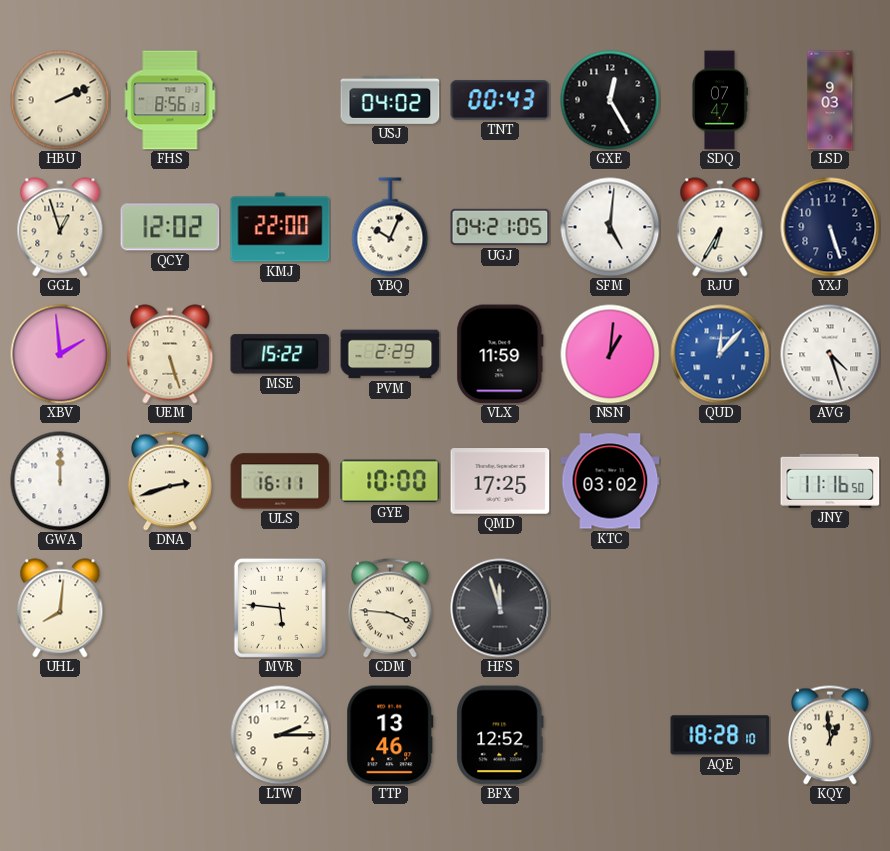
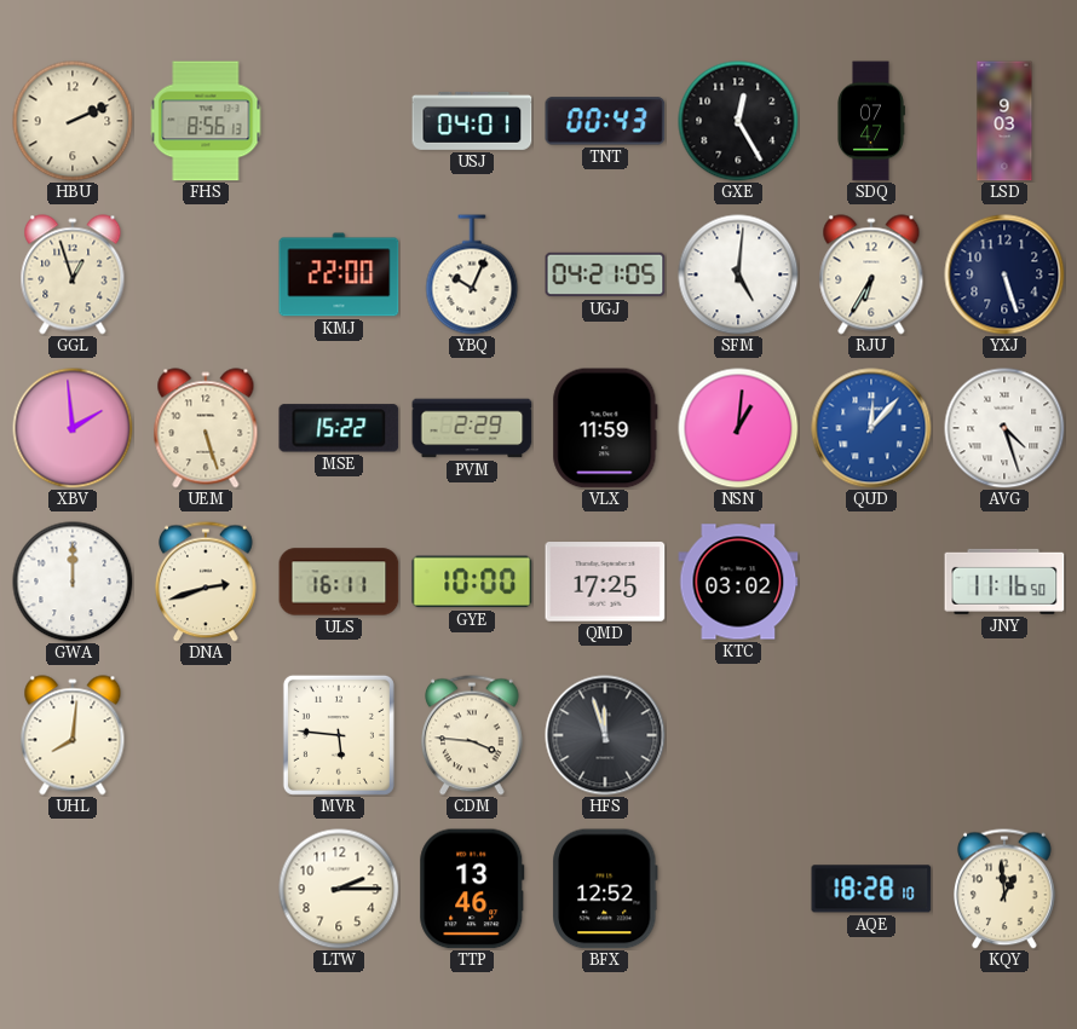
USJ: 04:02 -> 04:01
QCY: 12:02 -> none
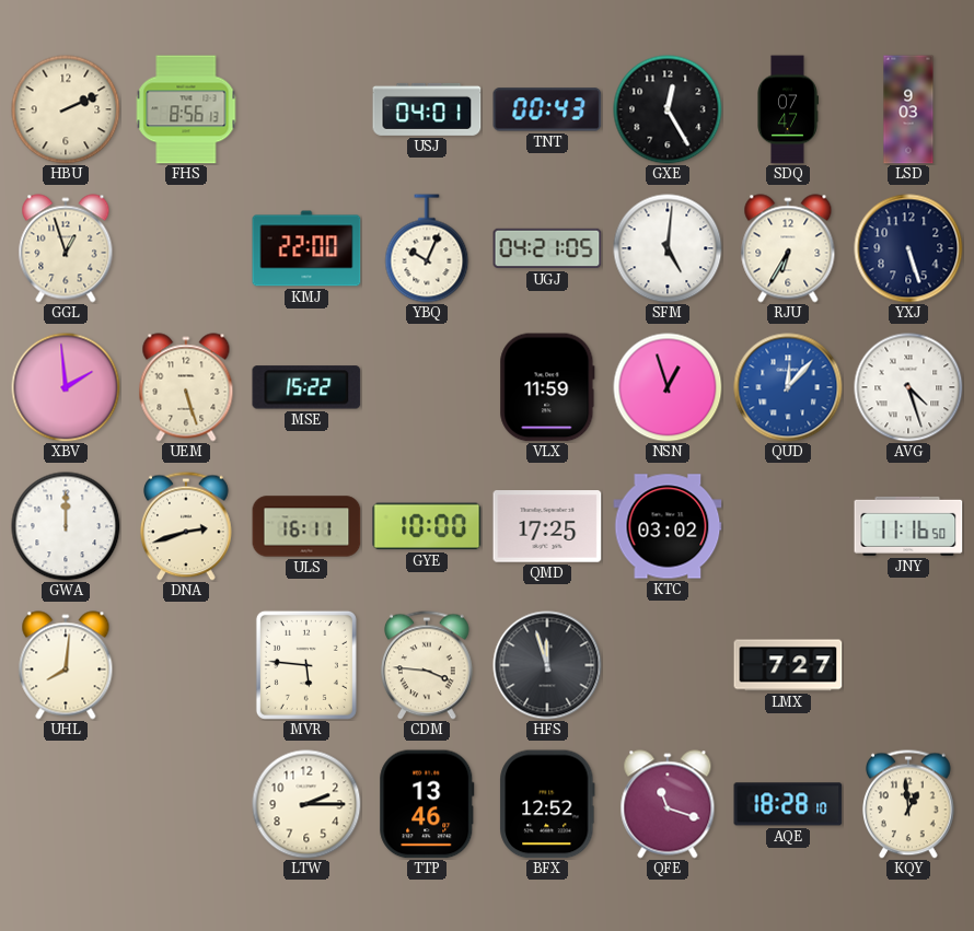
PVM: 2:29 -> none
NSN: 1:01 -> 12:57
LMX: none -> 7:27
QFE: none -> 11:18
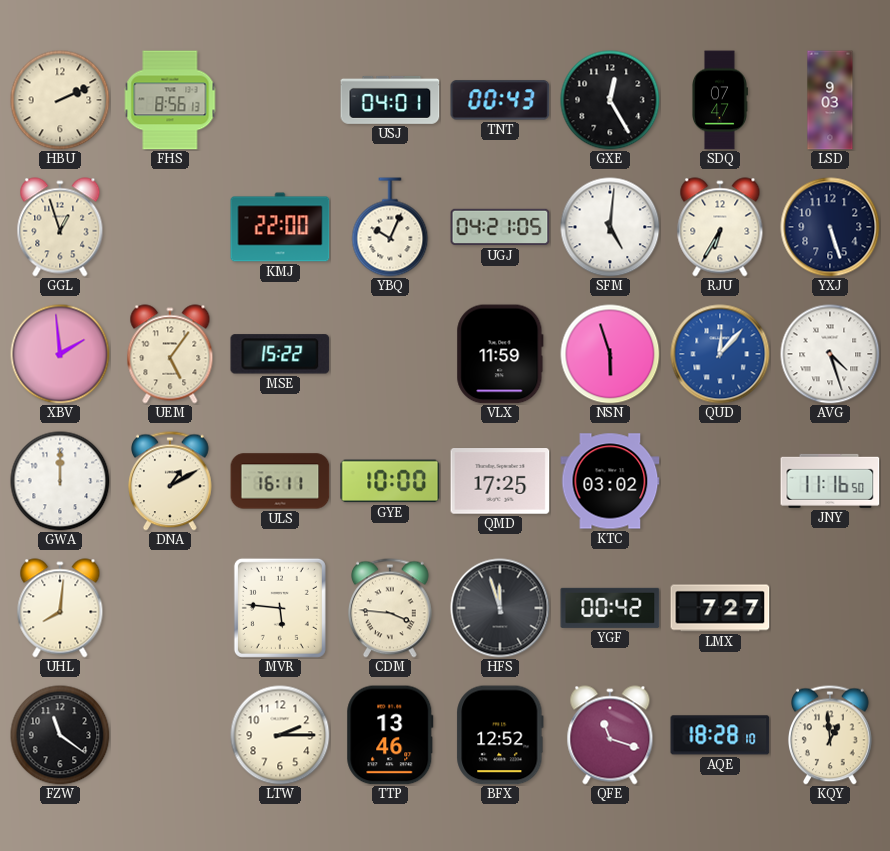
UEM: 5:27 -> 5:06
NSN: 12:57 -> 5:57
DNA: 2:42 -> 1:10
YGF: none -> 00:42
FZW: none -> 11:21
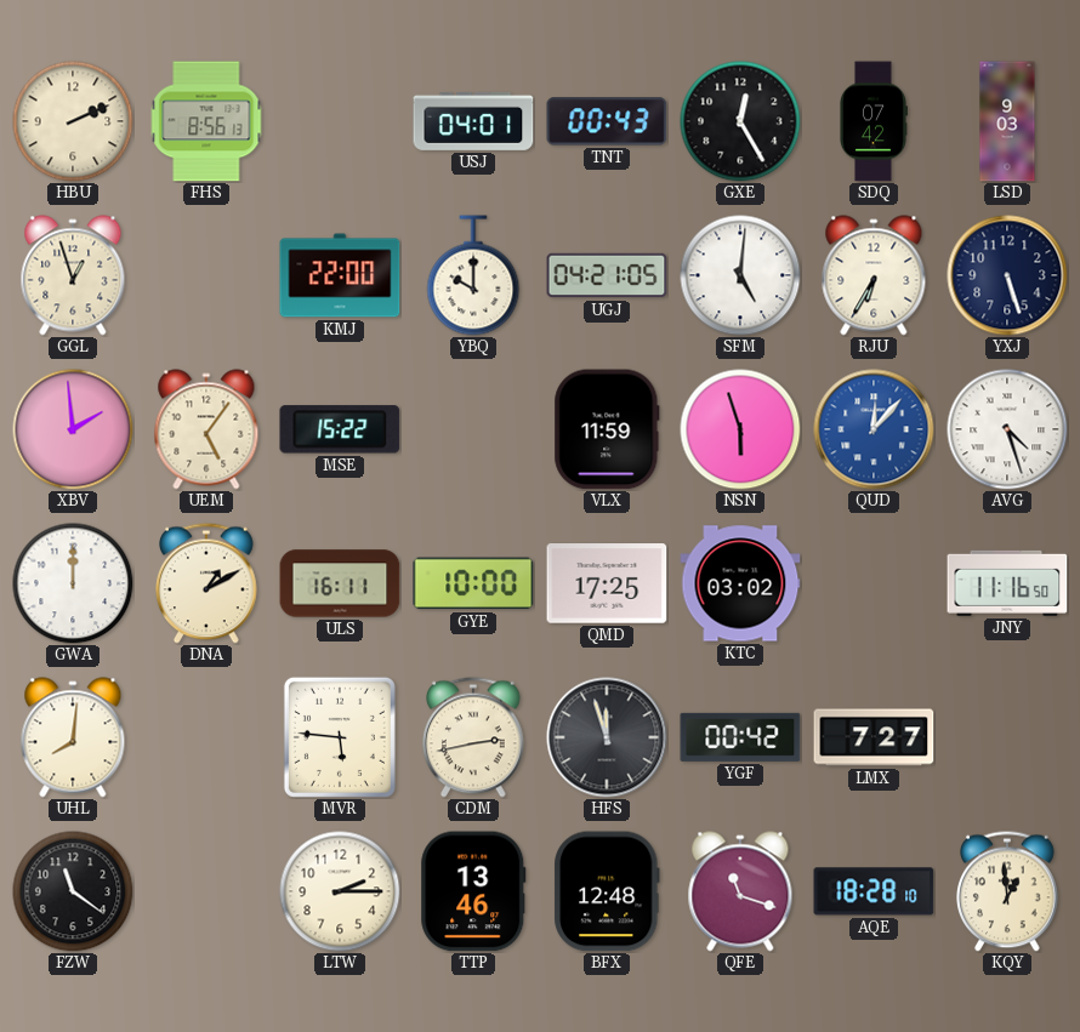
SDQ: 07:47 -> 07:42
YBQ: 10:04 -> 10:00
CDM: 3:46 -> 2:43
BFX: 12:52 -> 12:48
